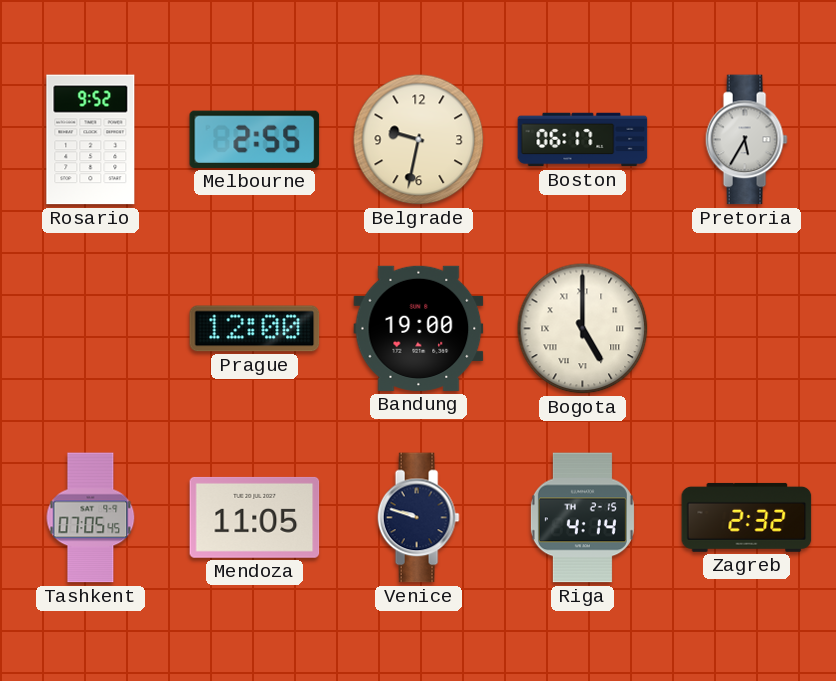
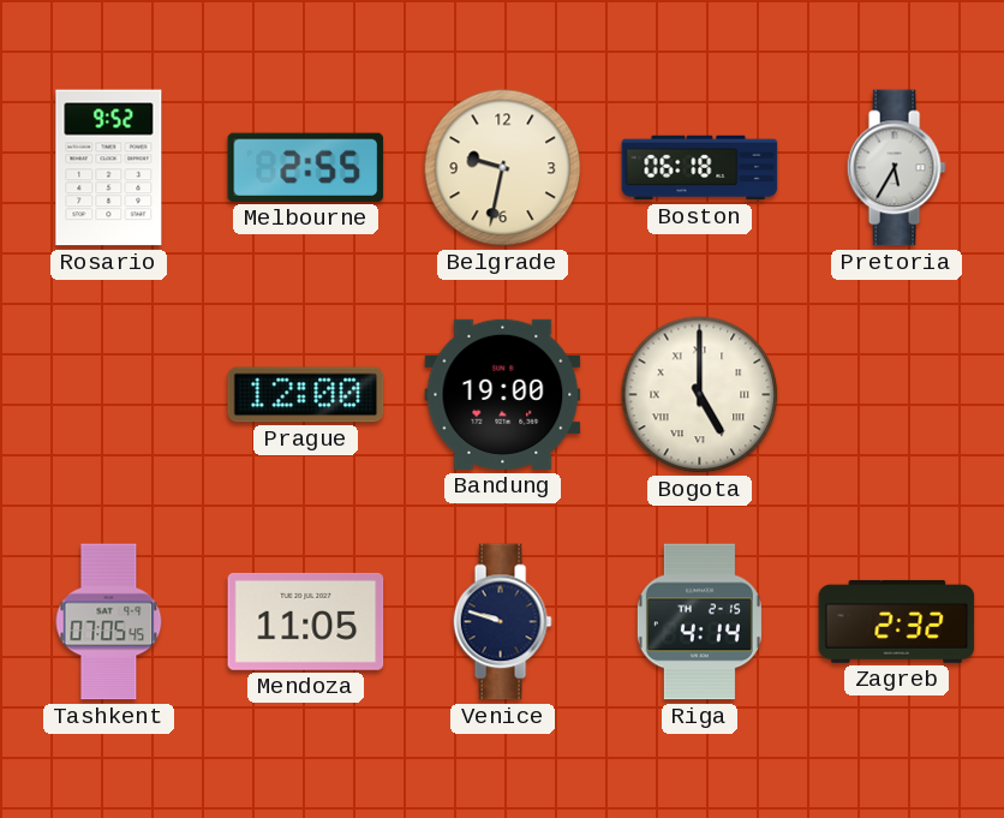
Boston: 06:17 -> 06:18
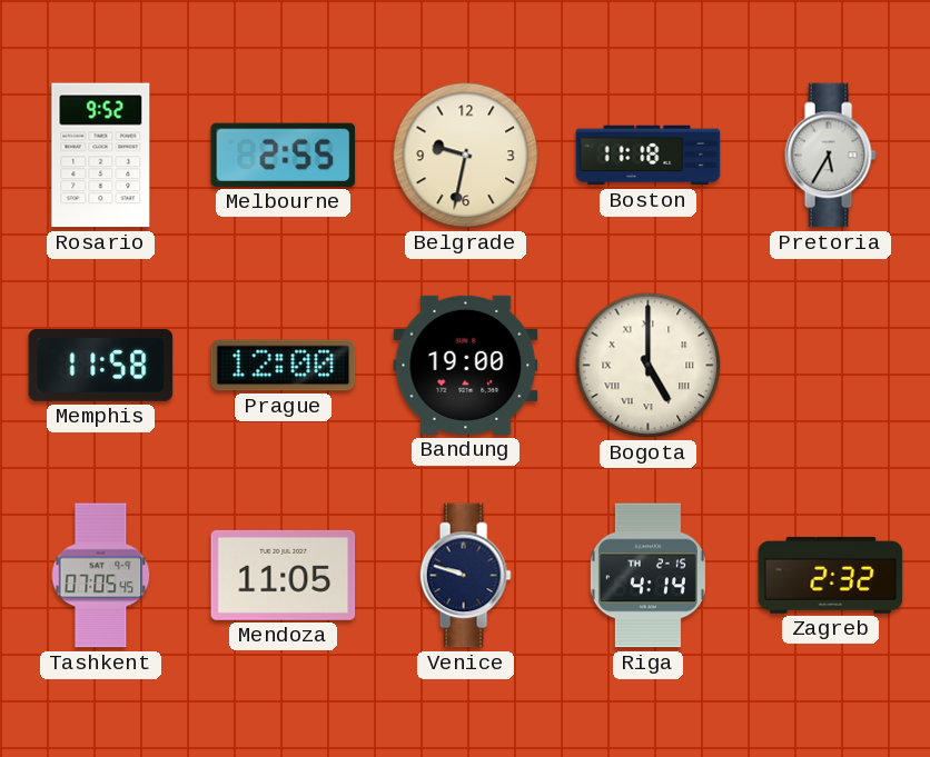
Boston: 06:18 -> 11:18
Memphis: none -> 11:58
